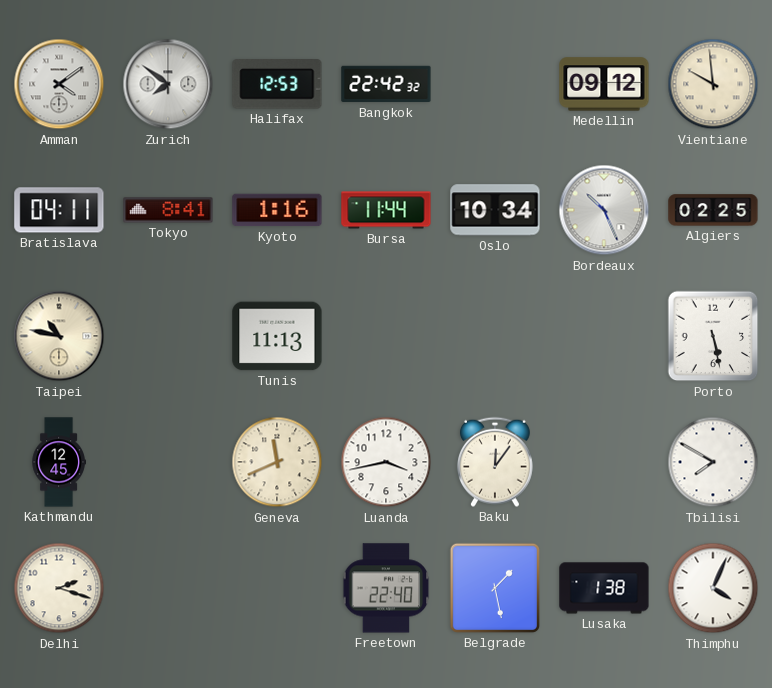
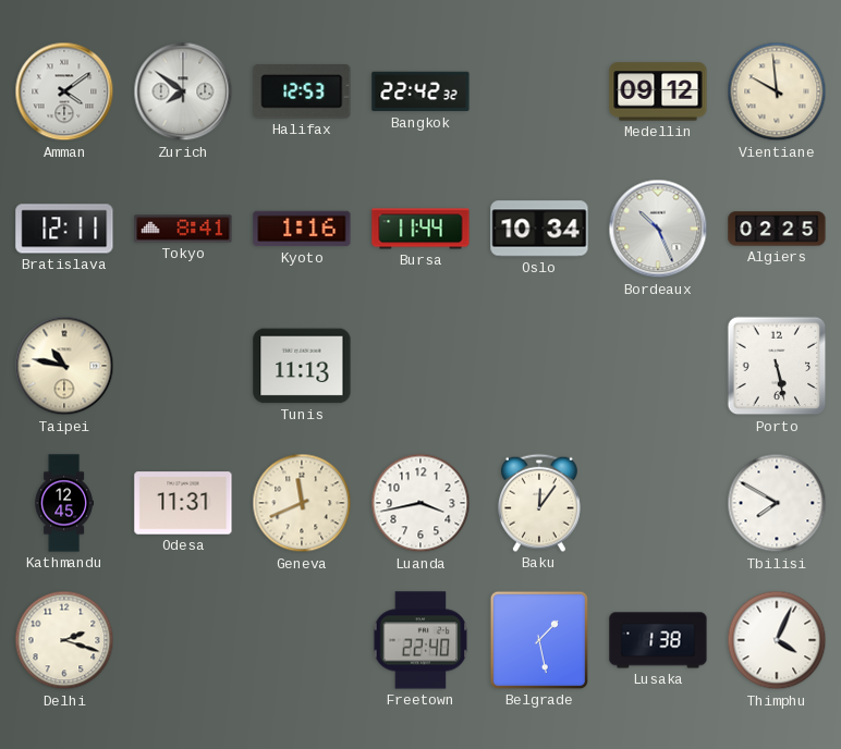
Bratislava: 04:11 -> 12:11
Odesa: none -> 11:31
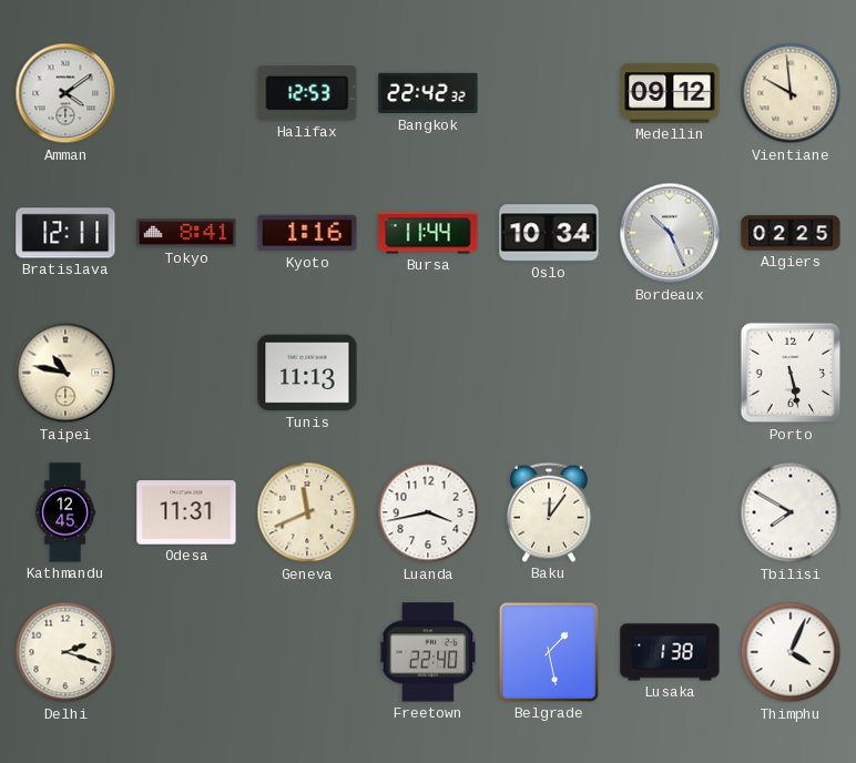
Zurich: 7:51 -> none
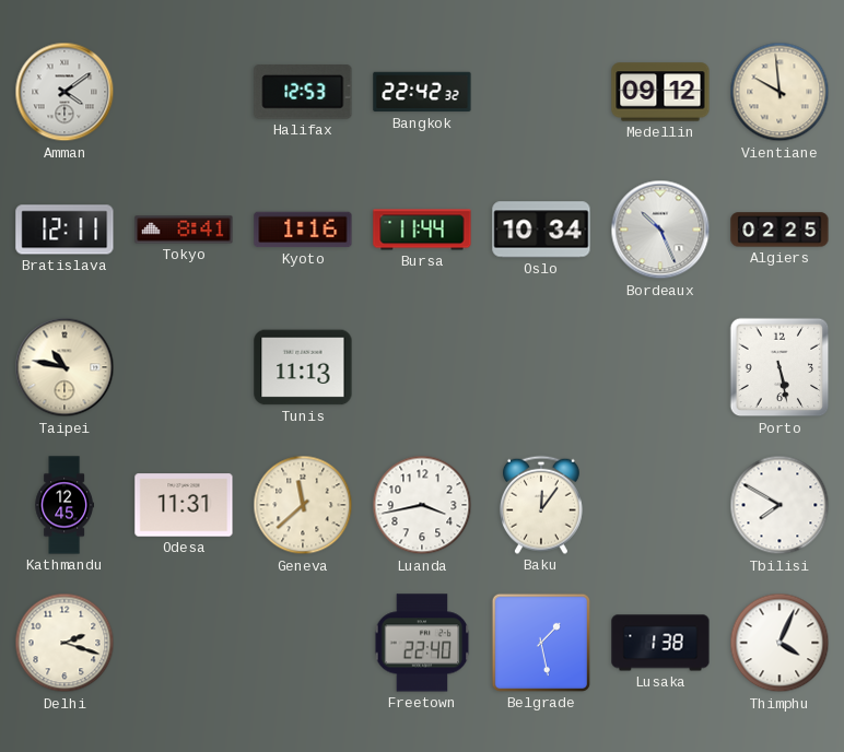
Geneva: 11:41 -> 11:38
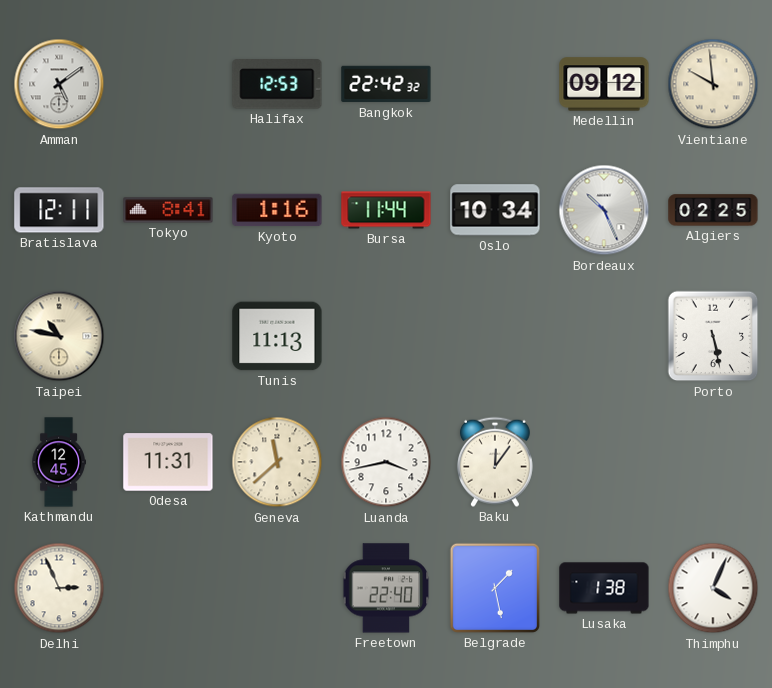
Amman: 4:09 -> 5:09
Tbilisi: 7:50 -> none
Delhi: 2:18 -> 2:56
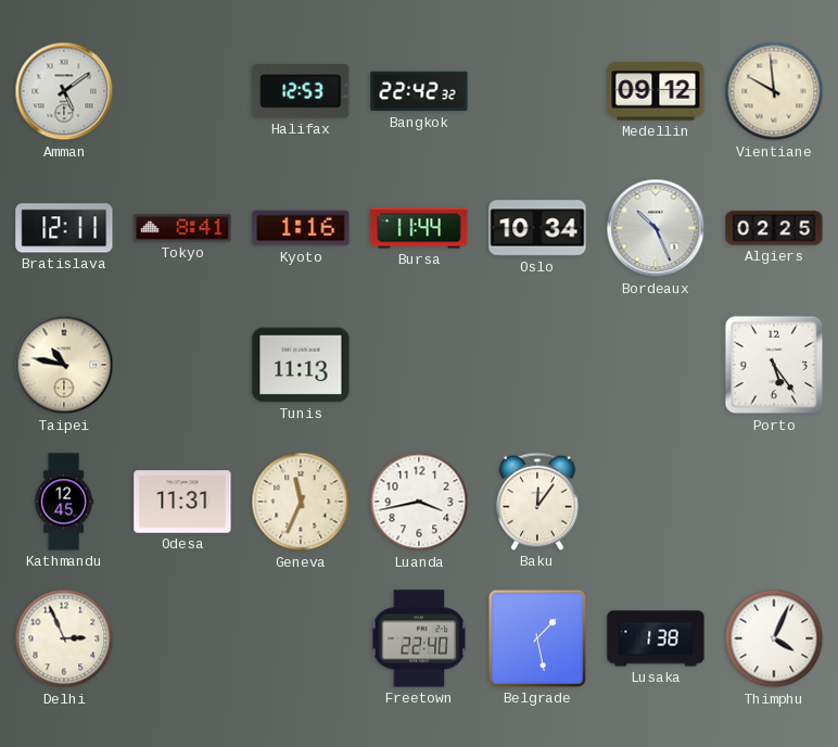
Porto: 5:28 -> 5:24
Geneva: 11:38 -> 11:34
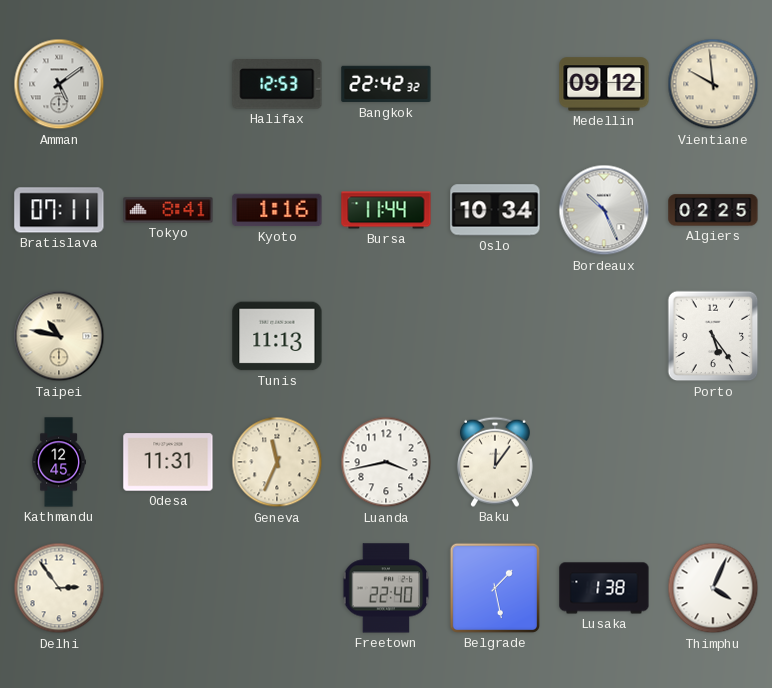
Bratislava: 12:11 -> 07:11
Delhi: 2:56 -> 2:54
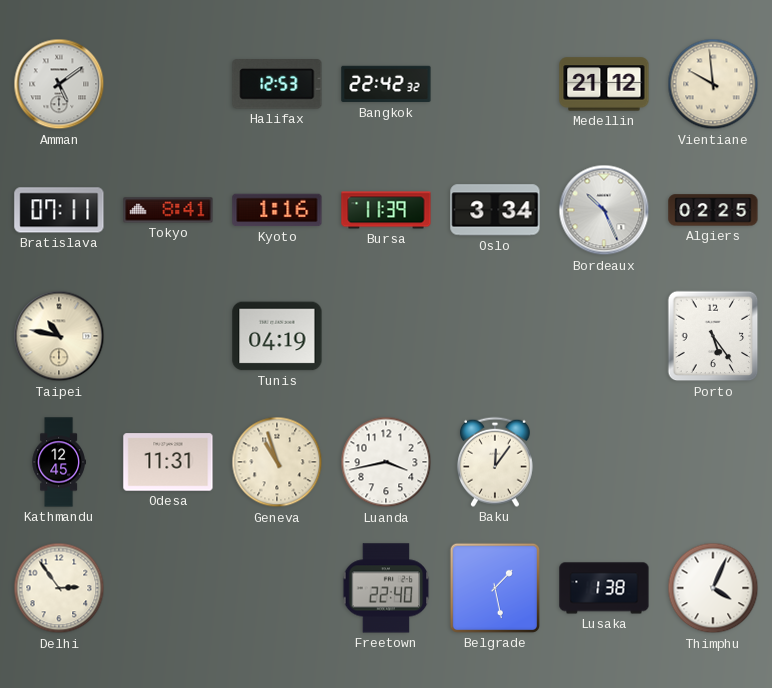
Medellin: 09:12 -> 21:12
Bursa: 11:44 -> 11:39
Oslo: 10:34 -> 3:34
Tunis: 11:13 -> 04:19
Geneva: 11:34 -> 10:57
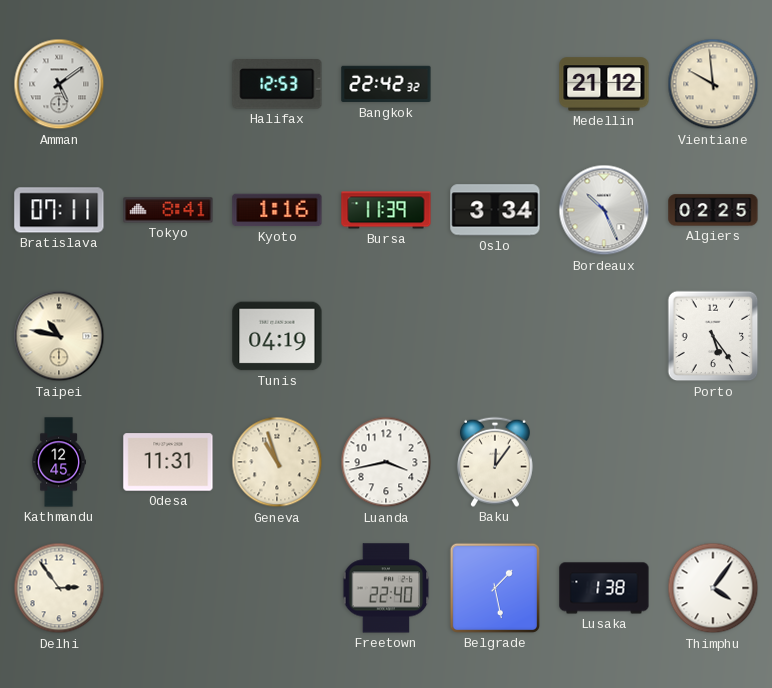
Thimphu: 4:04 -> 4:06
